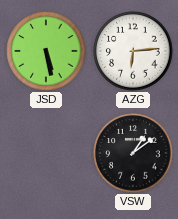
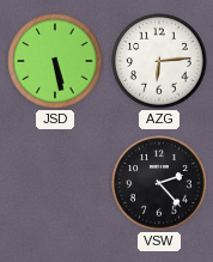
VSW: 1:09 -> 2:23
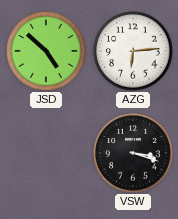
JSD: 5:28 -> 4:52
VSW: 2:23 -> 3:18
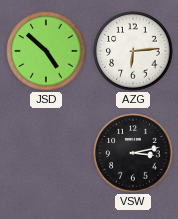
VSW: 3:18 -> 3:13
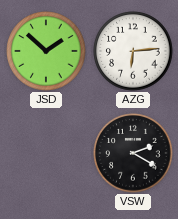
JSD: 4:52 -> 1:52
VSW: 3:13 -> 2:20
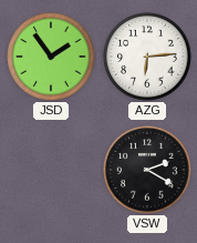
JSD: 1:52 -> 1:54
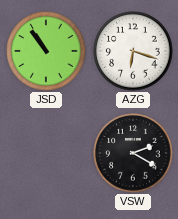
JSD: 1:54 -> 10:54
AZG: 6:14 -> 6:18
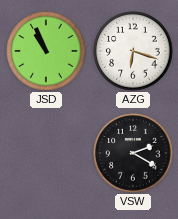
JSD: 10:54 -> 10:56
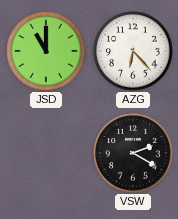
JSD: 10:56 -> 11:00
AZG: 6:18 -> 6:23
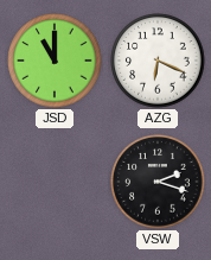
AZG: 6:23 -> 6:19
VSW: 2:20 -> 2:18
